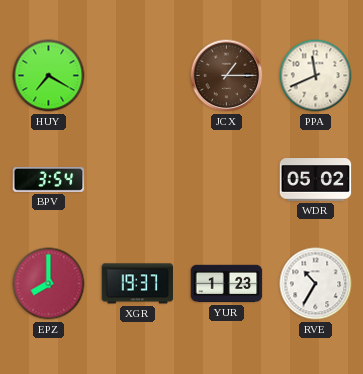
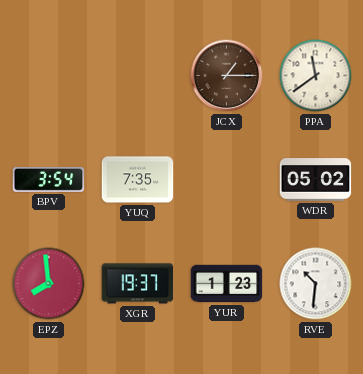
HUY: 7:20 -> none
PPA: 11:41 -> 11:39
YUQ: none -> 7:35
EPZ: 8:00 -> 7:59
RVE: 10:35 -> 10:31
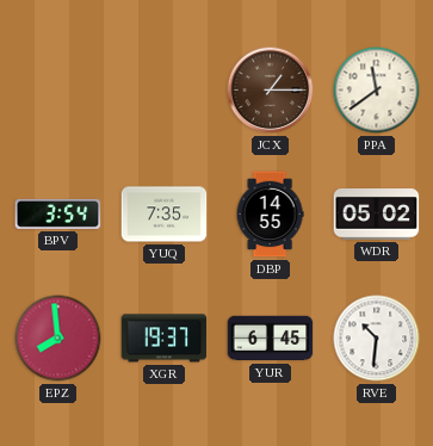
DBP: none -> 14:55
YUR: 1:23 -> 6:45
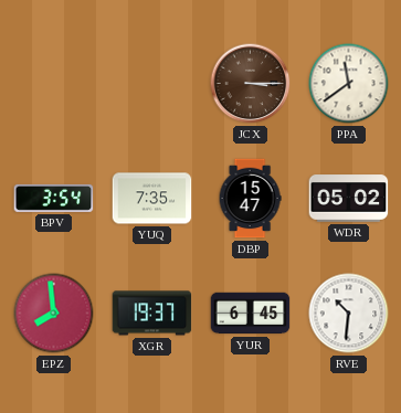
JCX: 1:15 -> 3:15
DBP: 14:55 -> 15:47
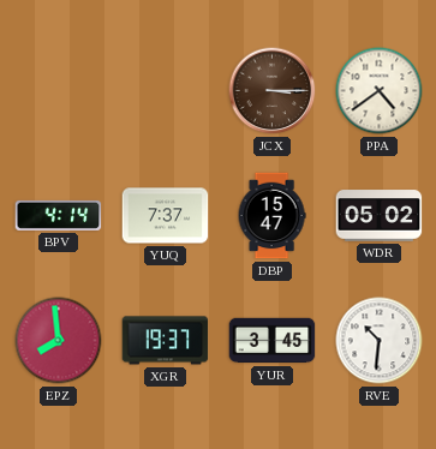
PPA: 11:39 -> 4:39
BPV: 3:54 -> 4:14
YUQ: 7:35 -> 7:37
YUR: 6:45 -> 3:45
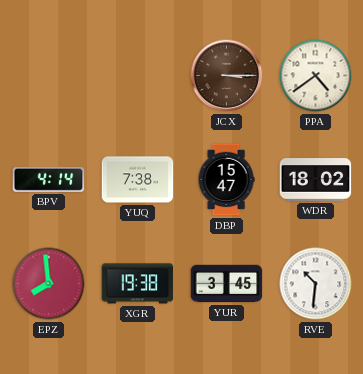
YUQ: 7:37 -> 7:38
WDR: 05:02 -> 18:02
XGR: 19:37 -> 19:38
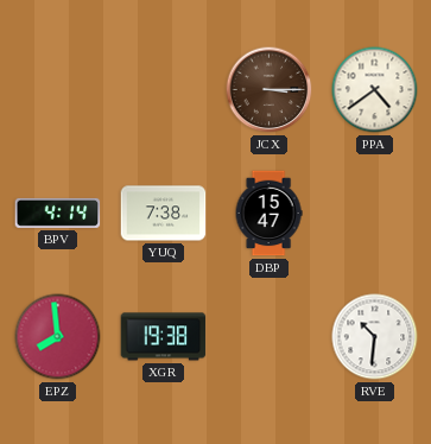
WDR: 18:02 -> none
YUR: 3:45 -> none
